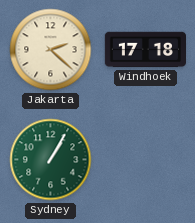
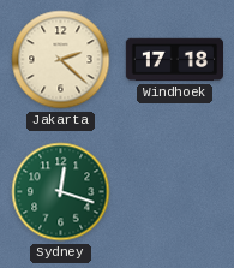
Sydney: 1:05 -> 12:18
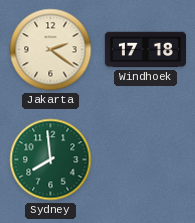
Jakarta: 2:22 -> 2:21
Sydney: 12:18 -> 7:59
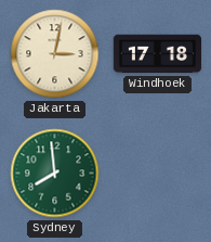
Jakarta: 2:21 -> 3:02
